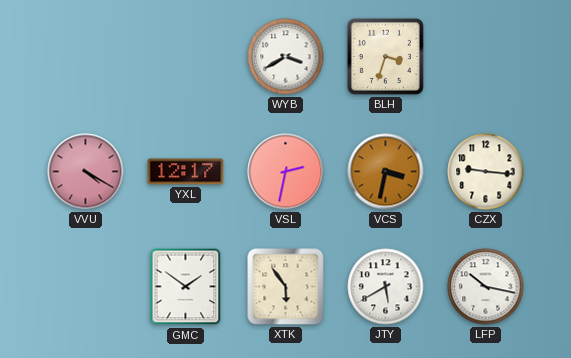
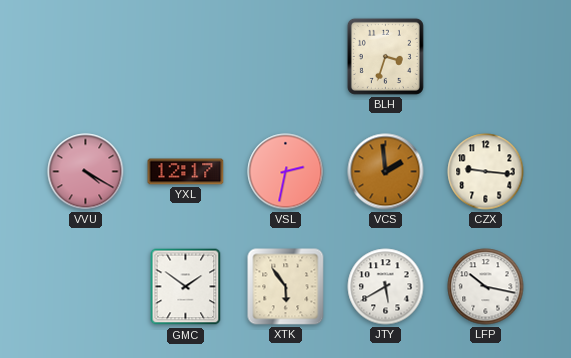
WYB: 3:40 -> none
VCS: 3:32 -> 1:59
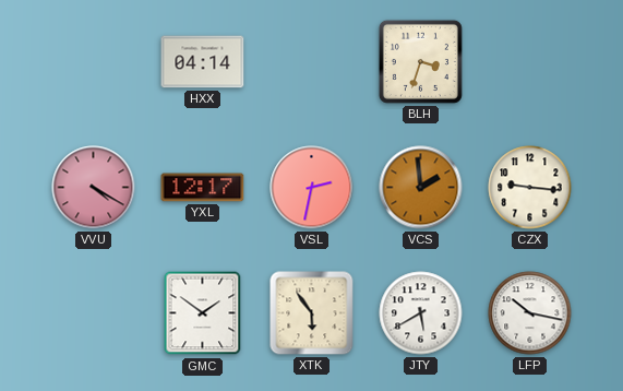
HXX: none -> 04:14
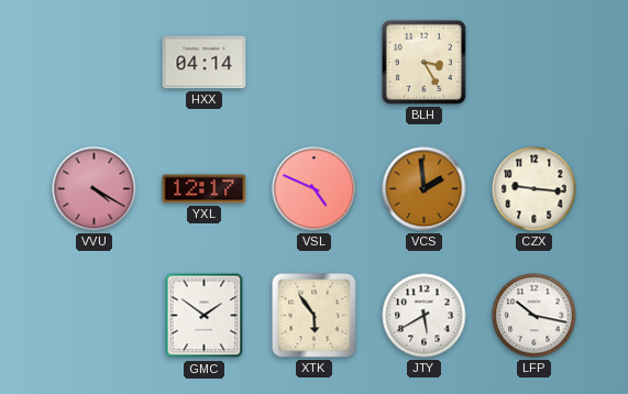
BLH: 3:33 -> 3:25
VSL: 2:32 -> 4:49
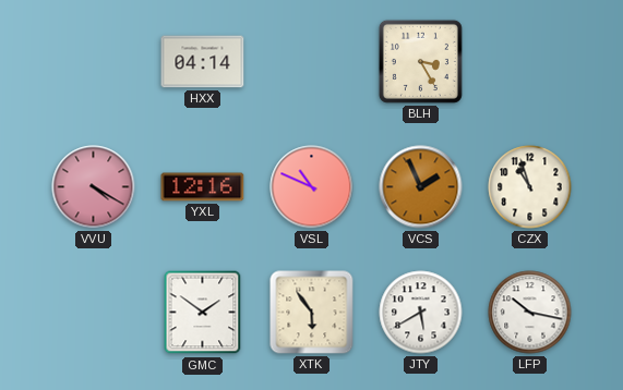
YXL: 12:17 -> 12:16
VSL: 4:49 -> 10:49
VCS: 1:59 -> 1:56
CZX: 9:16 -> 10:57
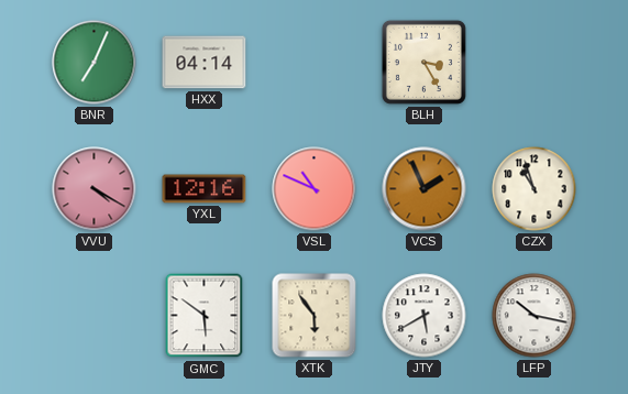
BNR: none -> 7:04
GMC: 1:51 -> 5:51
